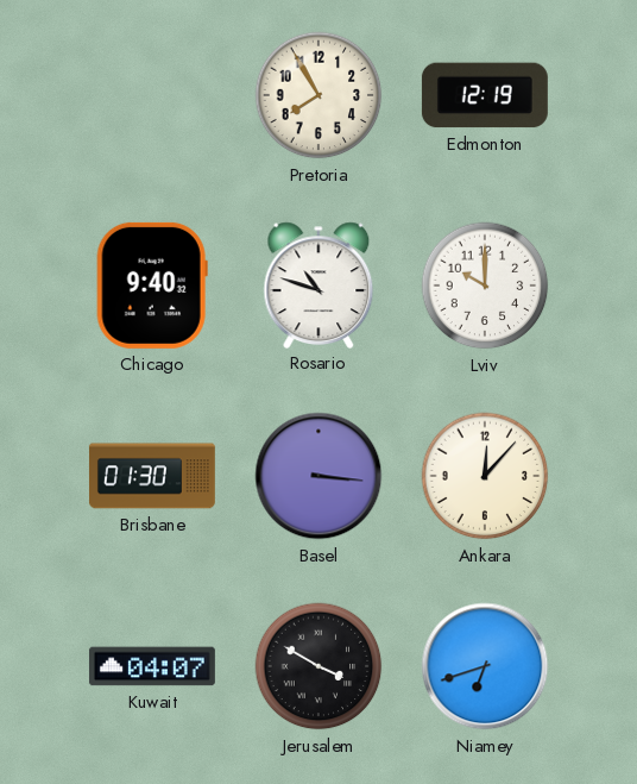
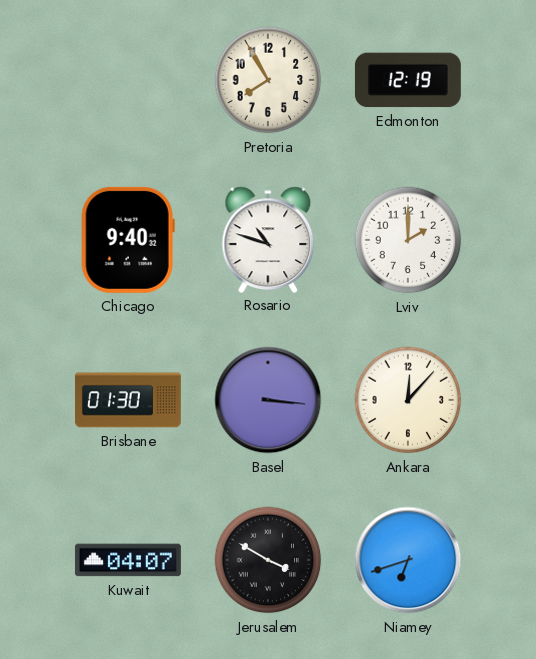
Lviv: 10:00 -> 2:00
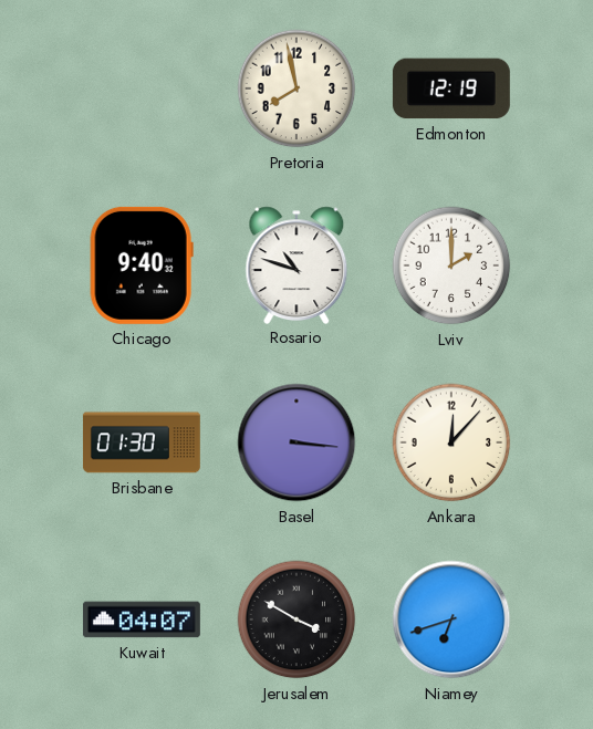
Pretoria: 7:55 -> 7:58
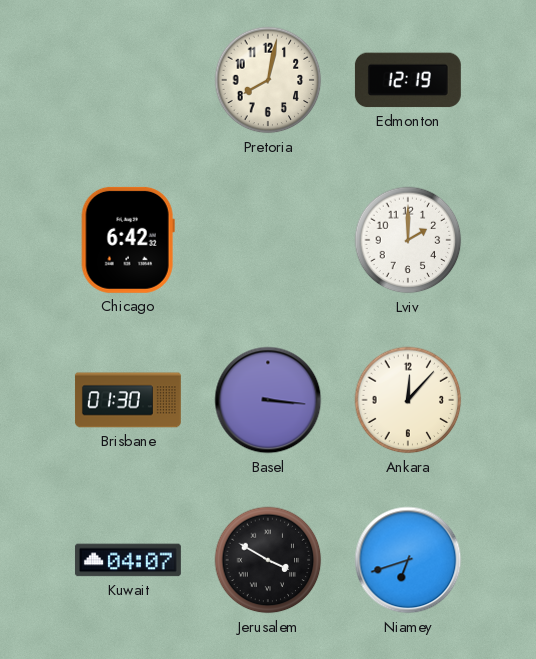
Pretoria: 7:58 -> 8:02
Chicago: 9:40 -> 6:42
Rosario: 10:48 -> none
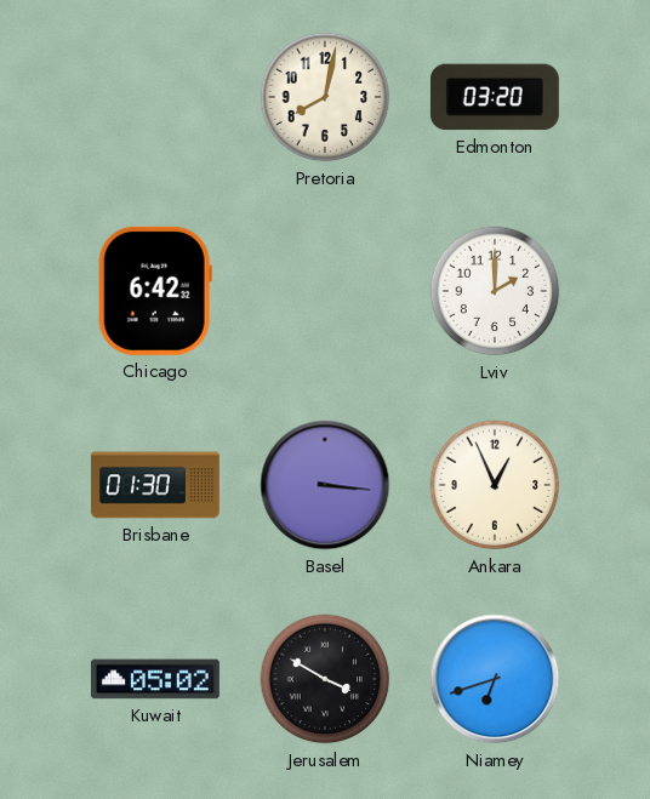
Edmonton: 12:19 -> 03:20
Ankara: 12:07 -> 12:56
Kuwait: 04:07 -> 05:02
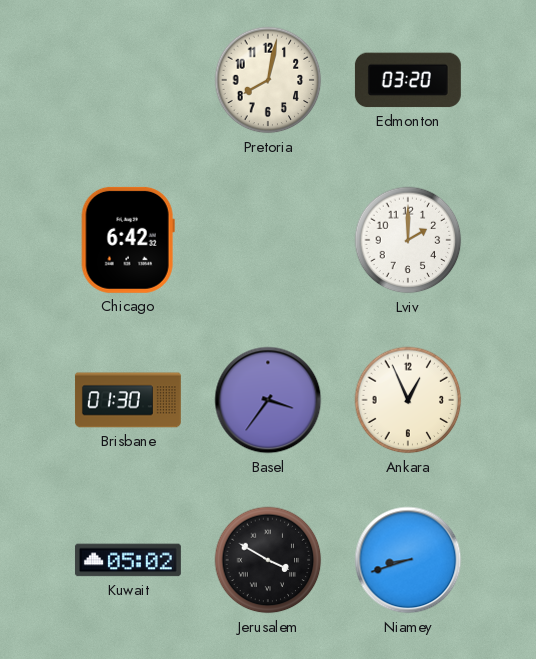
Basel: 3:16 -> 3:36
Niamey: 6:42 -> 8:42
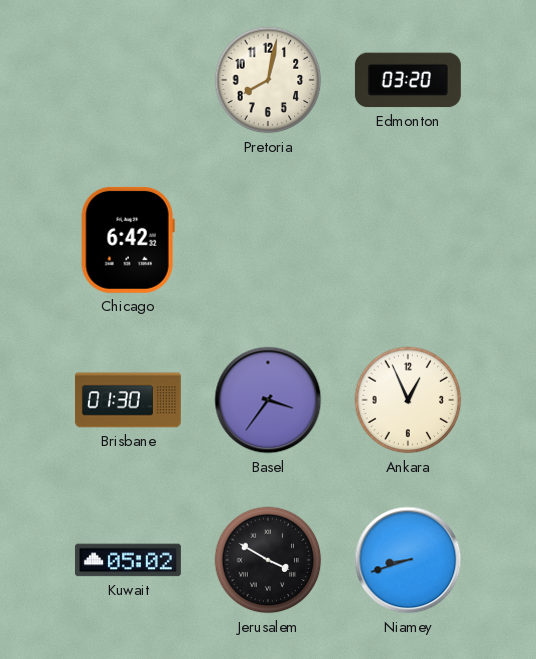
Lviv: 2:00 -> none
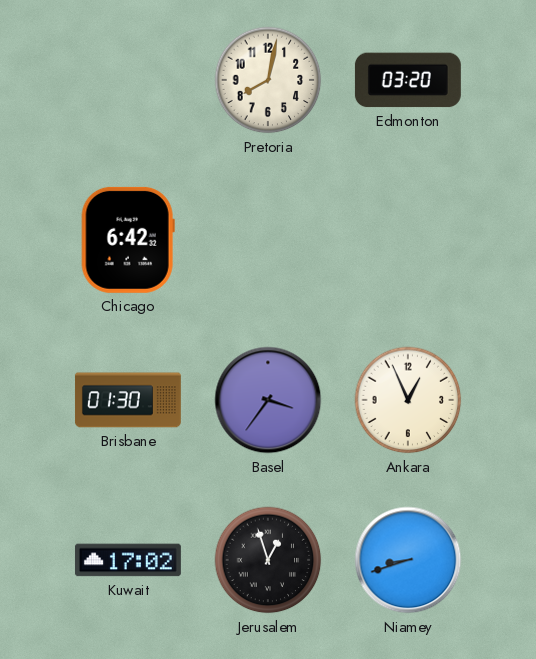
Kuwait: 05:02 -> 17:02
Jerusalem: 3:50 -> 12:57
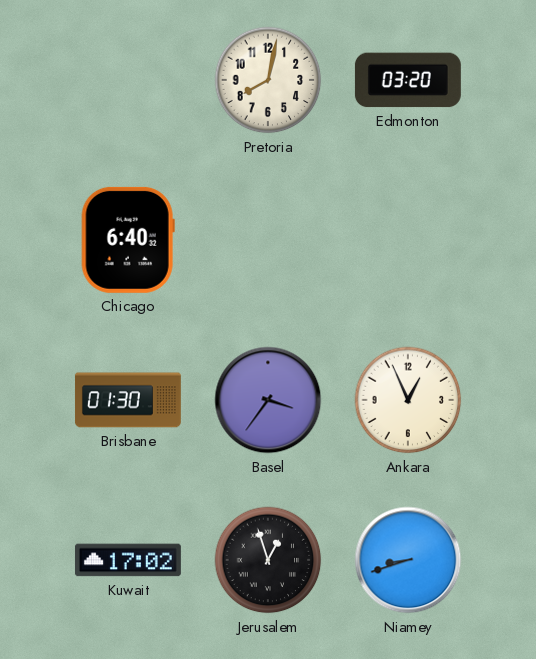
Chicago: 6:42 -> 6:40
